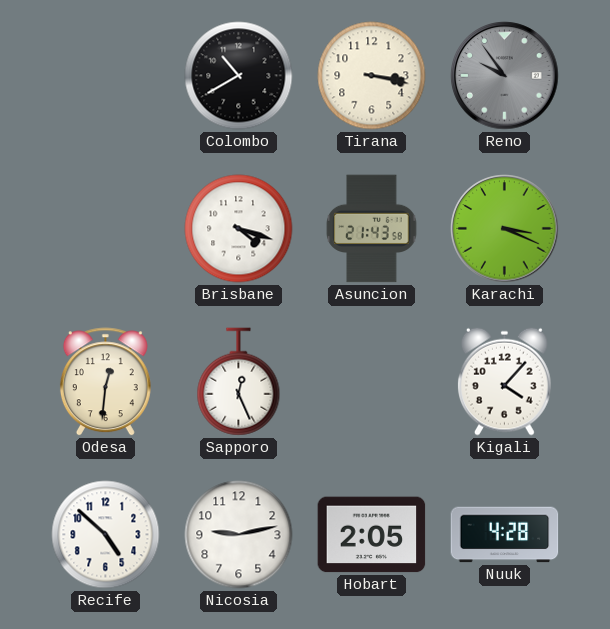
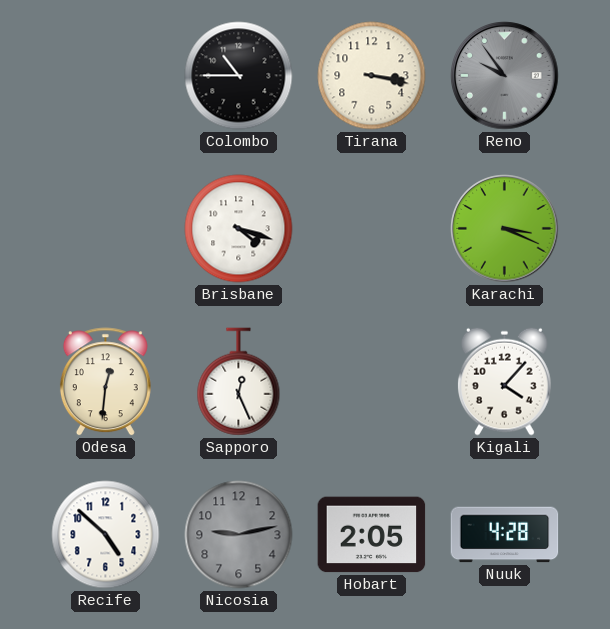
Colombo: 10:40 -> 10:45
Asuncion: 21:43 -> none
Nicosia dial: white -> grey
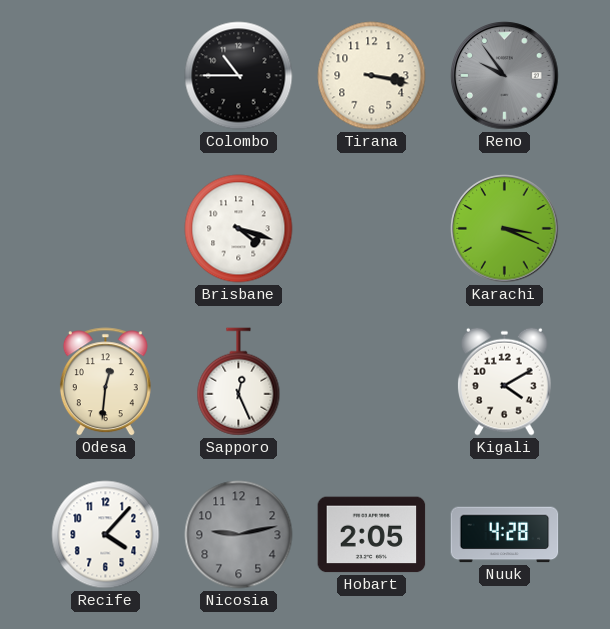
Kigali: 4:07 -> 4:10
Recife: 4:52 -> 4:07
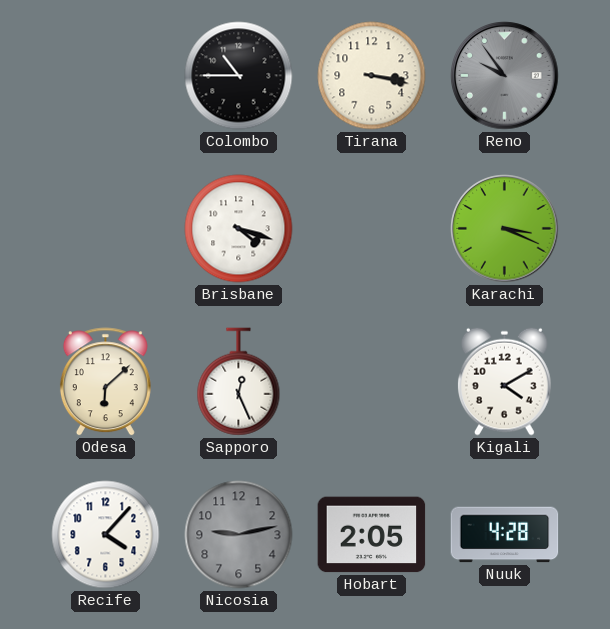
Odesa: 12:31 -> 6:08
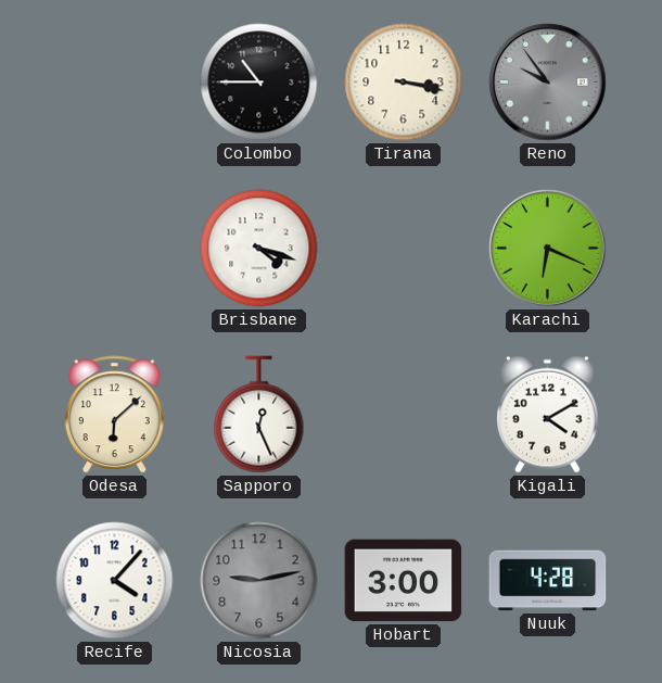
Karachi: 3:19 -> 6:19
Hobart: 2:05 -> 3:00
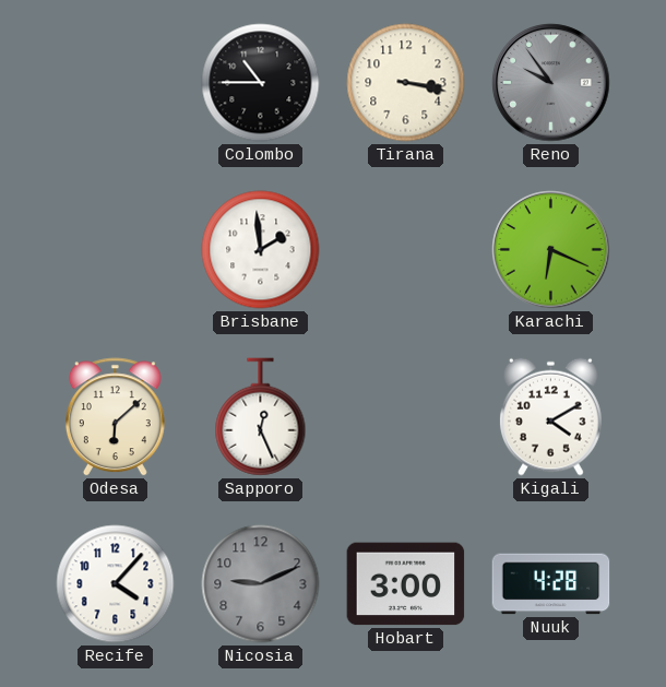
Brisbane: 4:18 -> 1:59
Nicosia: 9:13 -> 9:11
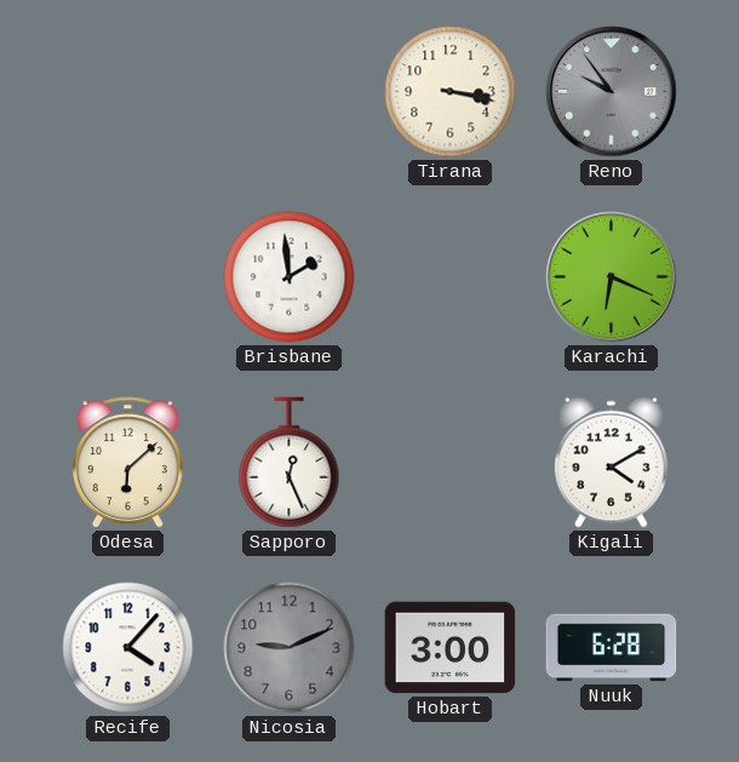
Colombo: 10:45 -> none
Nuuk: 4:28 -> 6:28
